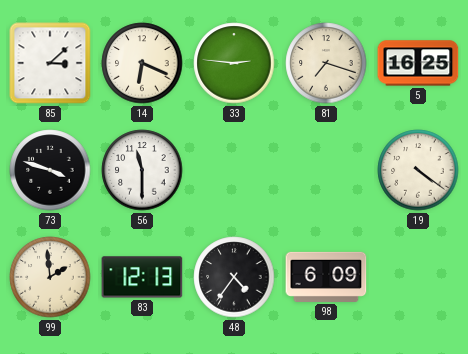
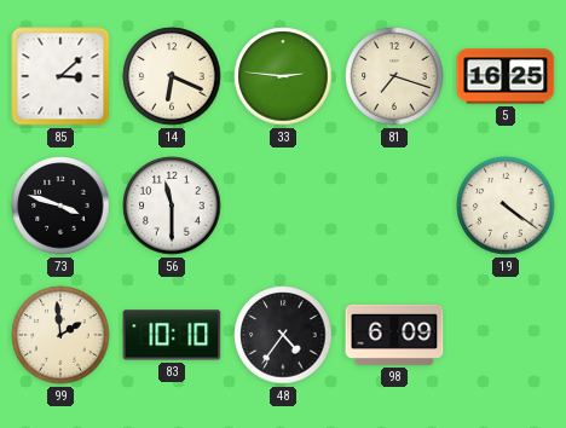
83: 12:13 -> 10:10
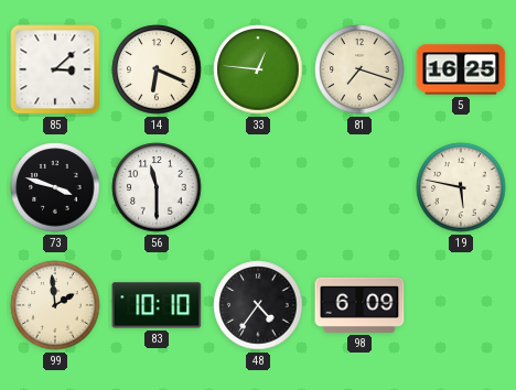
33: 2:46 -> 12:46
19: 4:21 -> 5:47
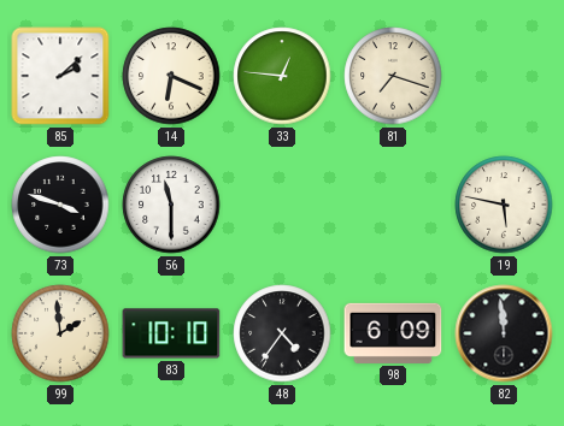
85: 3:08 -> 2:08
5: 16:25 -> none
82: none -> 11:59
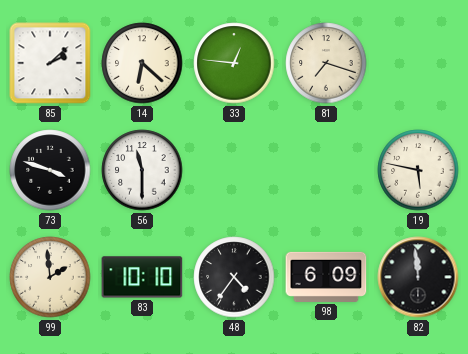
14: 6:19 -> 6:22
